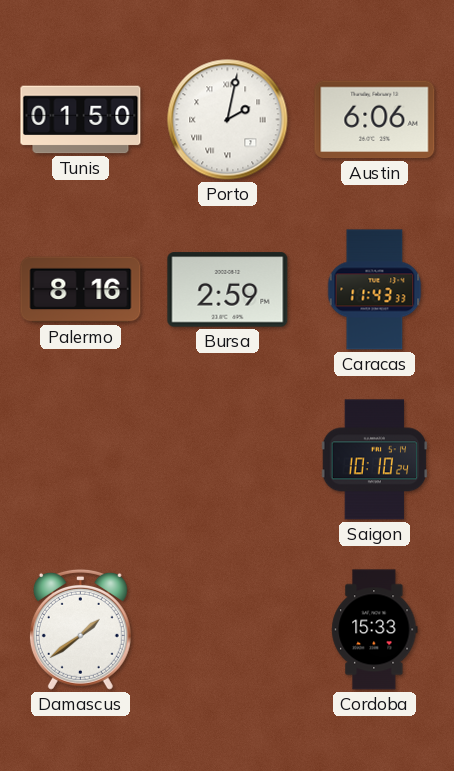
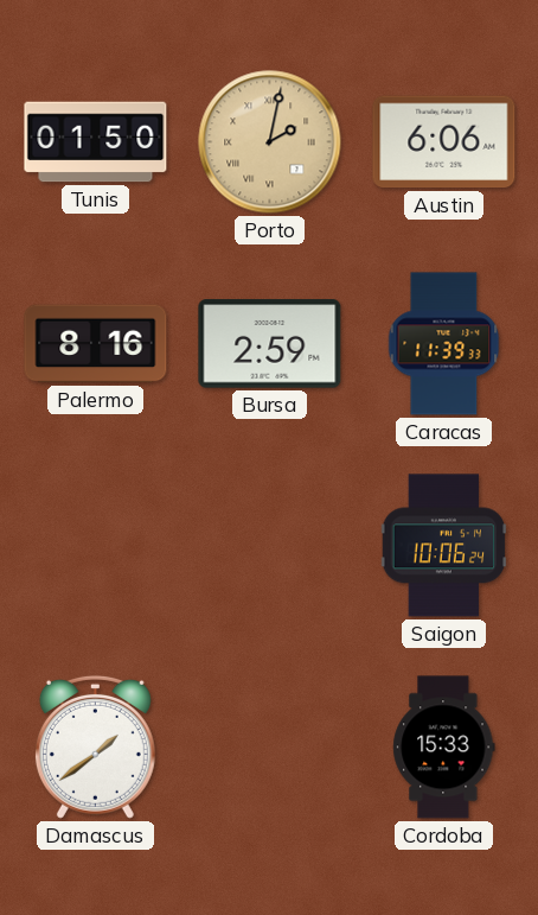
Porto dial: white -> champagne
Caracas: 11:43 -> 11:39
Saigon: 10:10 -> 10:06
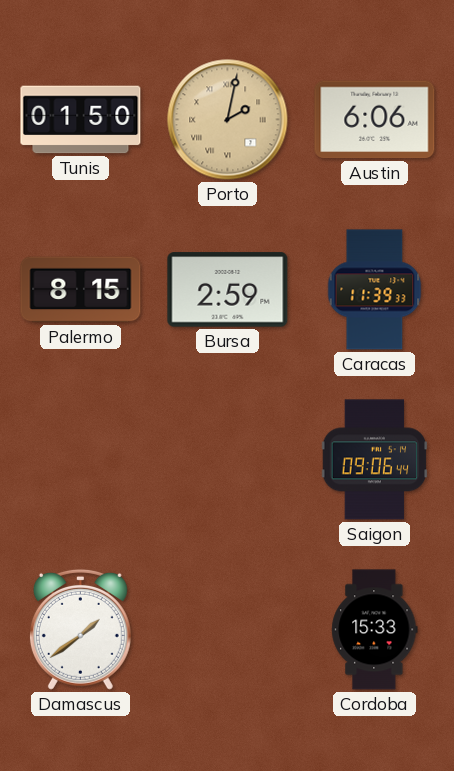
Palermo: 8:16 -> 8:15
Saigon: 10:06 -> 09:06
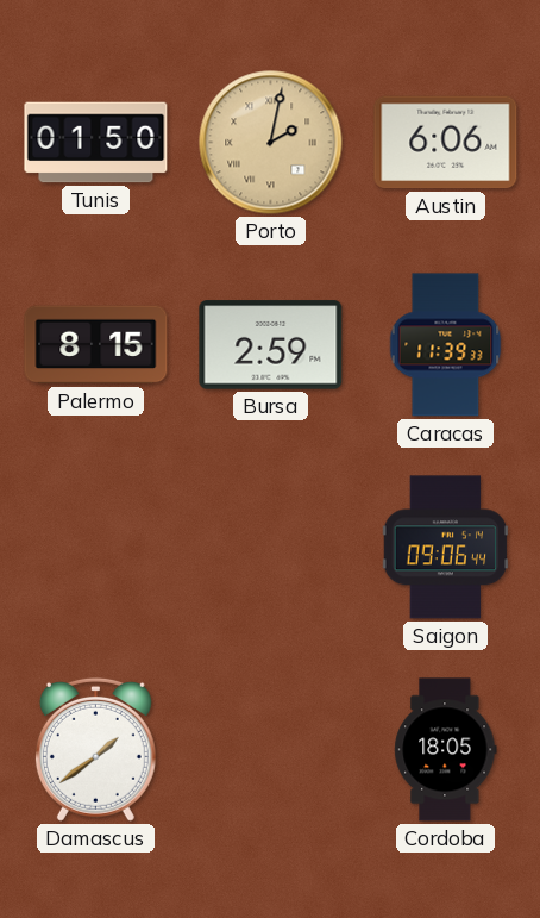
Cordoba: 15:33 -> 18:05
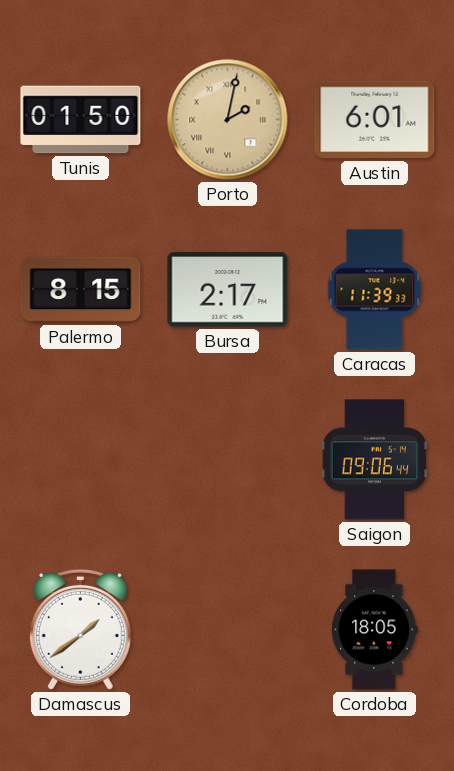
Austin: 6:06 -> 6:01
Bursa: 2:59 -> 2:17
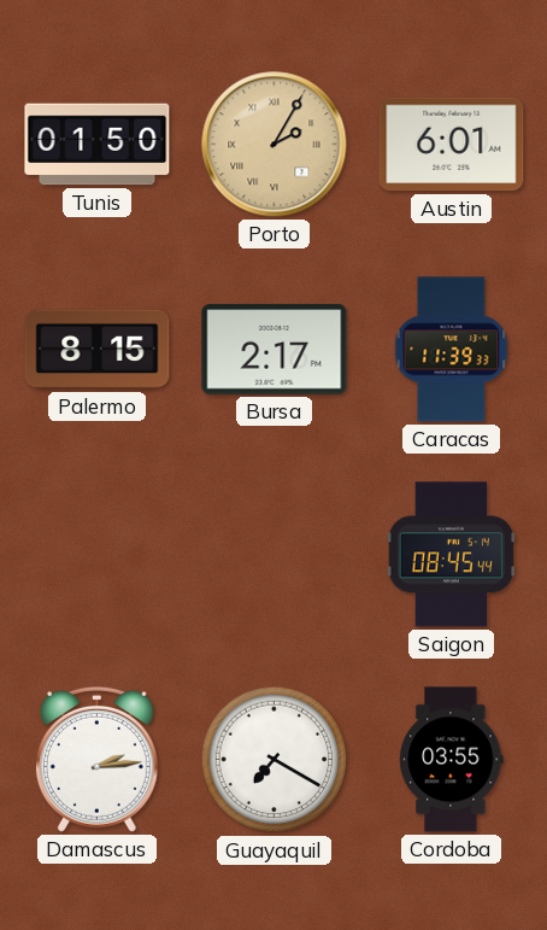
Porto: 2:02 -> 2:05
Saigon: 09:06 -> 08:45
Damascus: 1:39 -> 2:14
Guayaquil: none -> 7:20
Cordoba: 18:05 -> 03:55
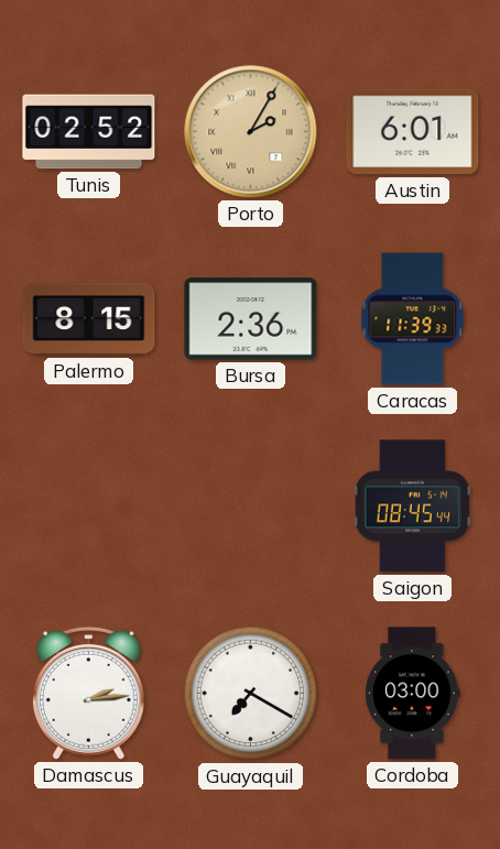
Tunis: 01:50 -> 02:52
Bursa: 2:17 -> 2:36
Cordoba: 03:55 -> 03:00
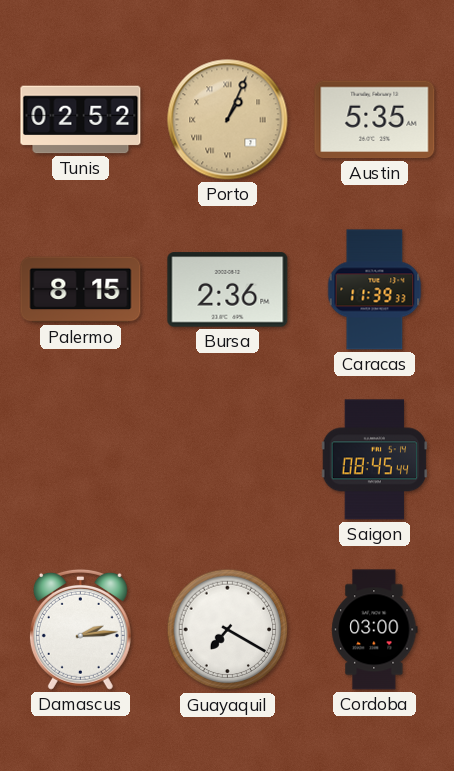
Porto: 2:05 -> 1:04
Austin: 6:01 -> 5:35
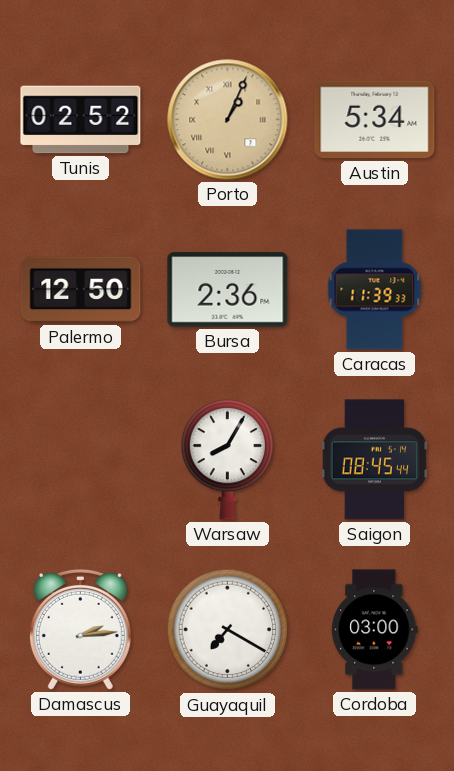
Austin: 5:35 -> 5:34
Palermo: 8:15 -> 12:50
Warsaw: none -> 8:05
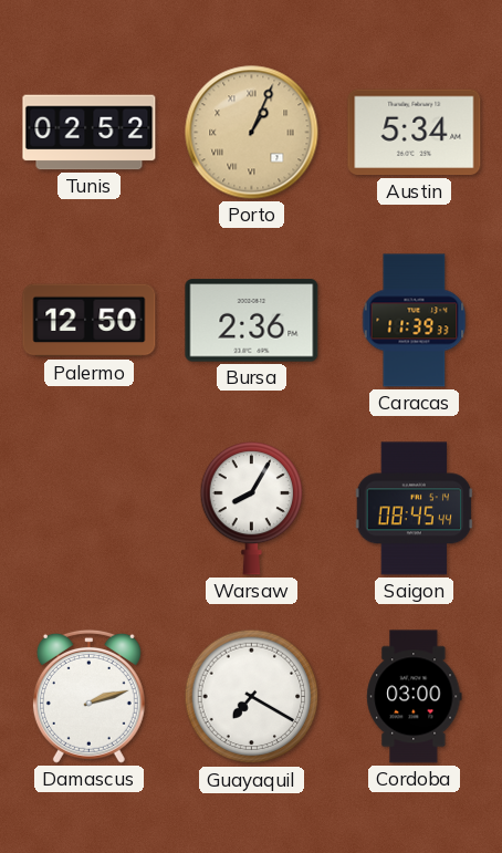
Damascus: 2:14 -> 2:12
